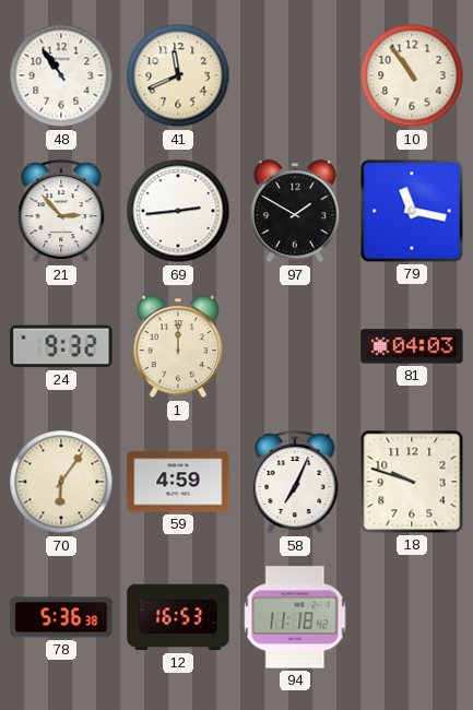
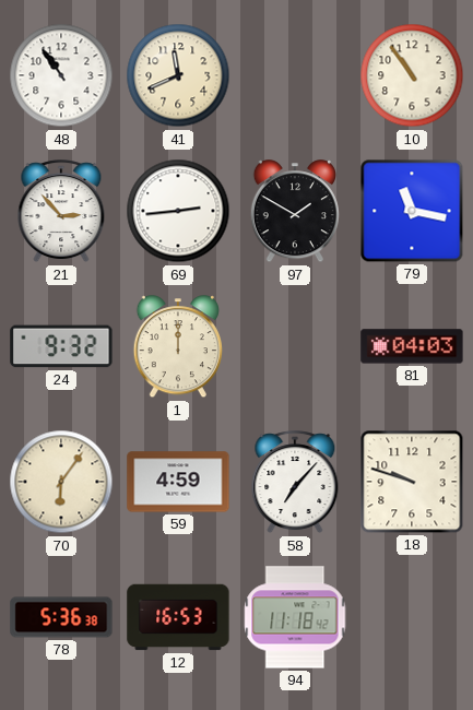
58: 7:04 -> 7:07
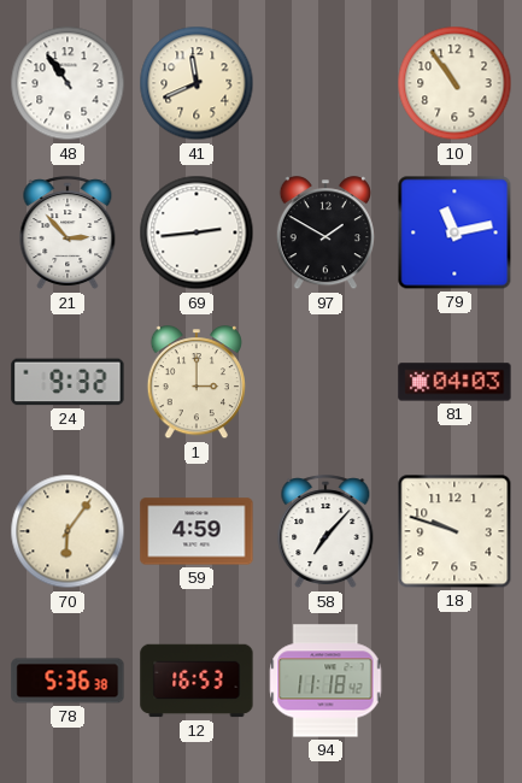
79: 11:17 -> 11:13
1: 12:00 -> 3:00
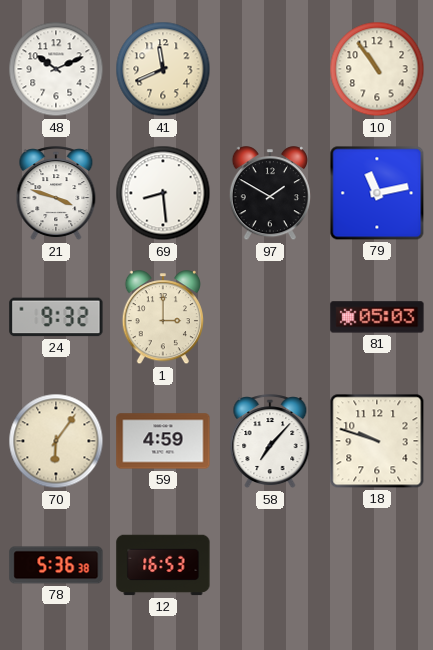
48: 10:54 -> 10:11
21: 2:53 -> 3:48
69: 2:44 -> 8:29
81: 04:03 -> 05:03
94: 11:18 -> none
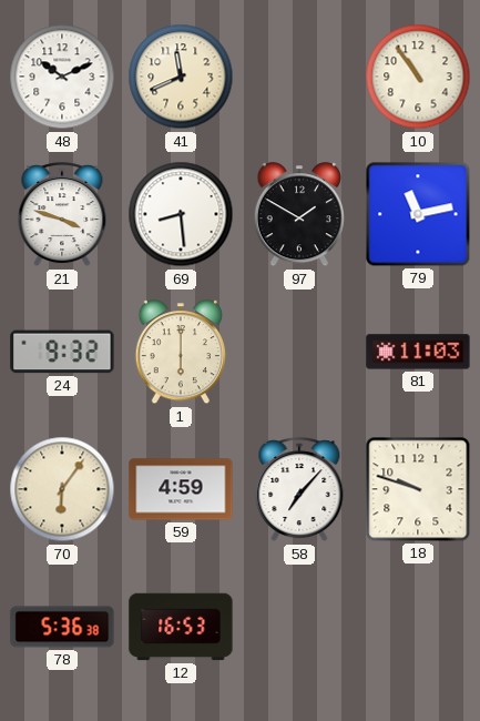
1: 3:00 -> 6:00
81: 05:03 -> 11:03
